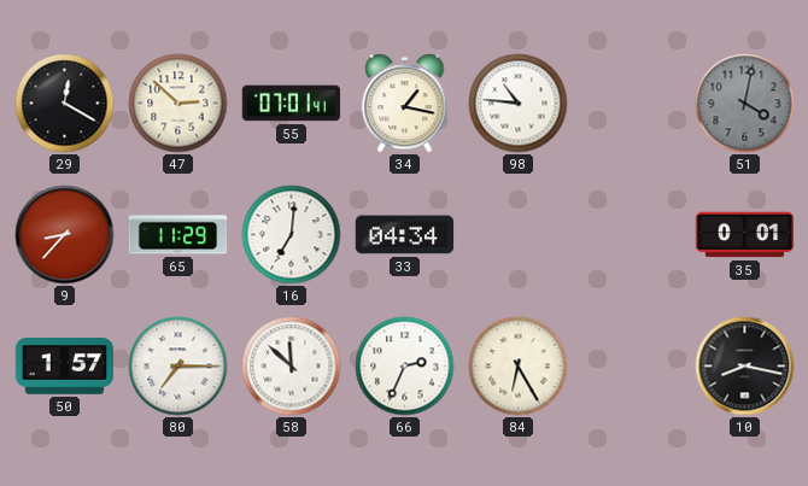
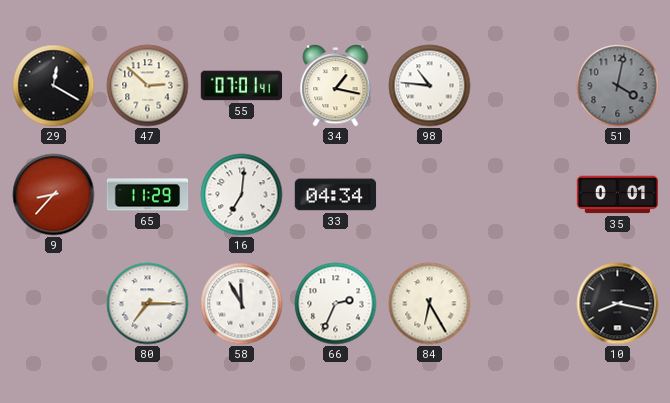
50: 1:57 -> none
58: 11:52 -> 11:55
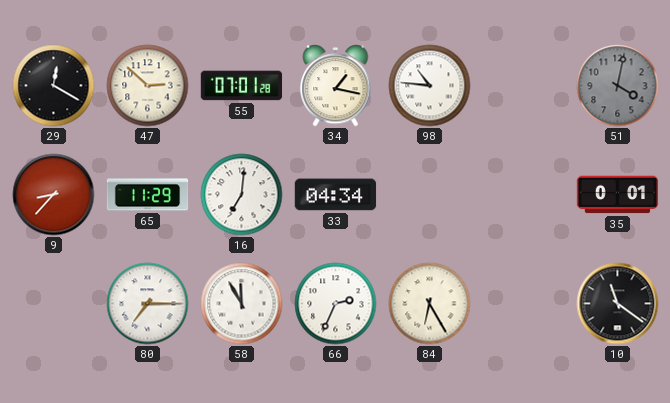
55: 07:01:41 -> 07:01:28
10: 8:17 -> 11:21
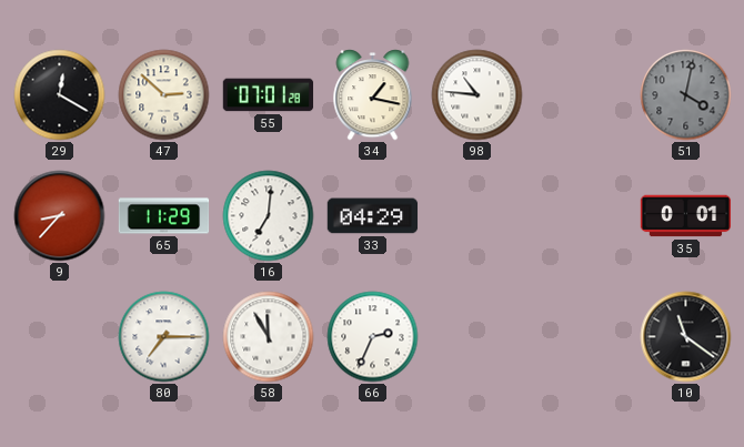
33: 04:34 -> 04:29
84: 6:25 -> none
